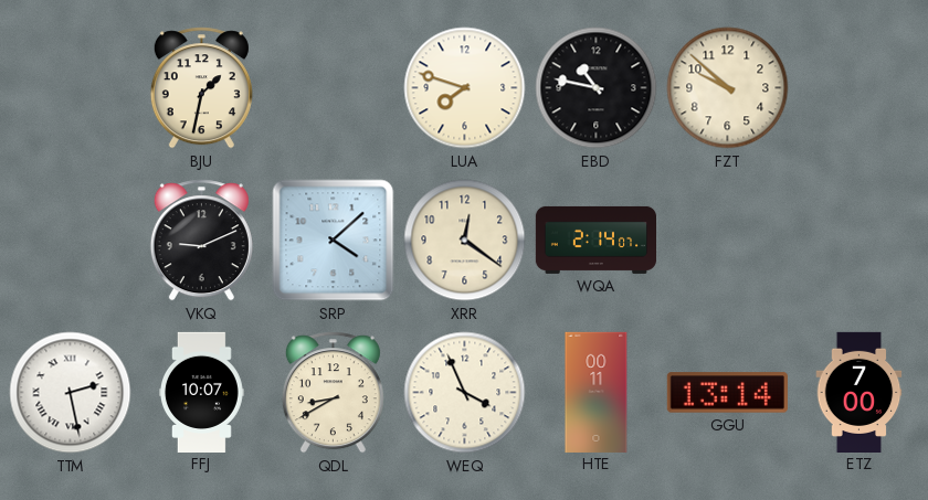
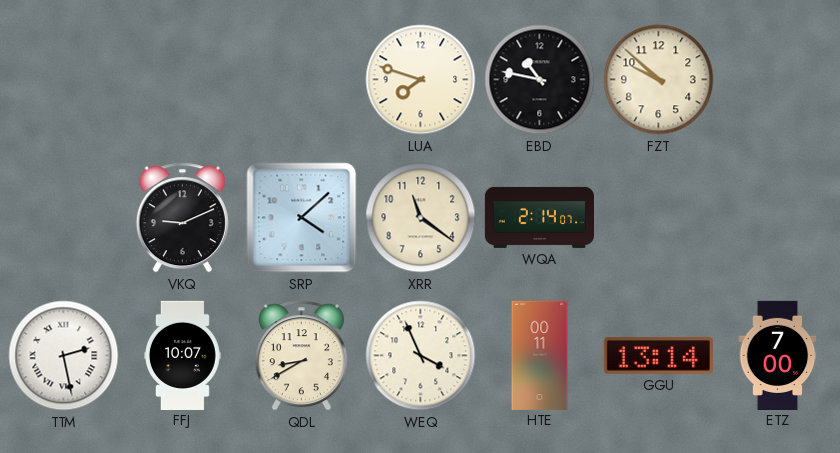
BJU: 1:32 -> none
XRR: 12:21 -> 11:21
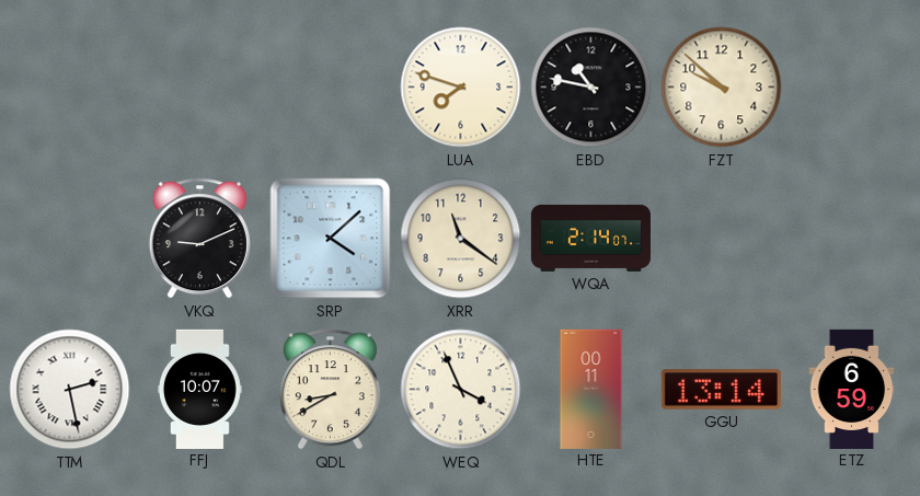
ETZ: 7:00 -> 6:59
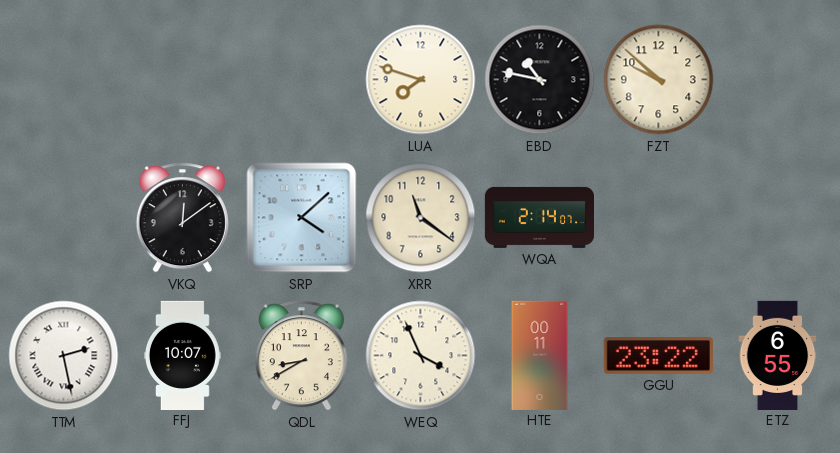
VKQ: 9:11 -> 12:09
GGU: 13:14 -> 23:22
ETZ: 6:59 -> 6:55
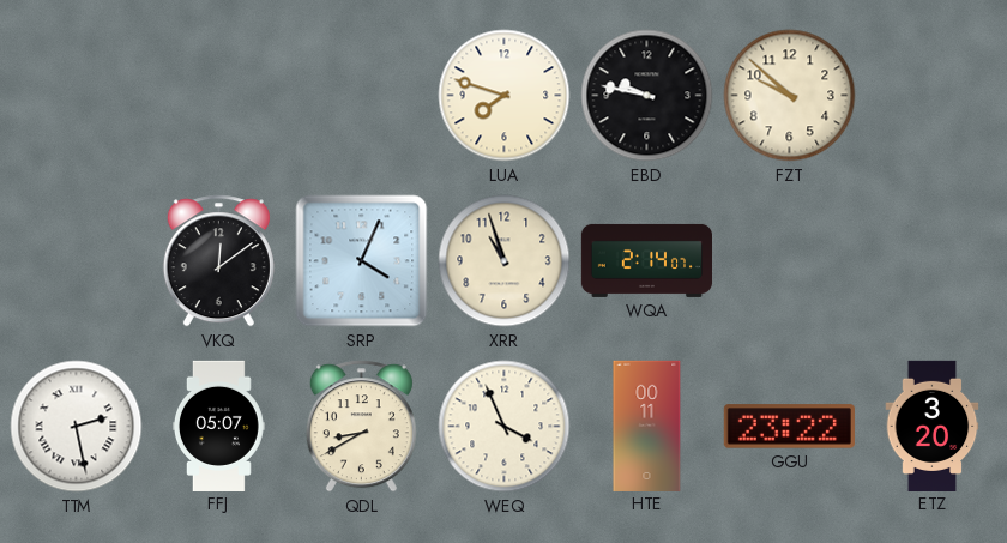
EBD: 10:47 -> 9:47
SRP: 4:08 -> 4:04
XRR: 11:21 -> 10:57
FFJ: 10:07 -> 05:07
ETZ: 6:55 -> 3:20
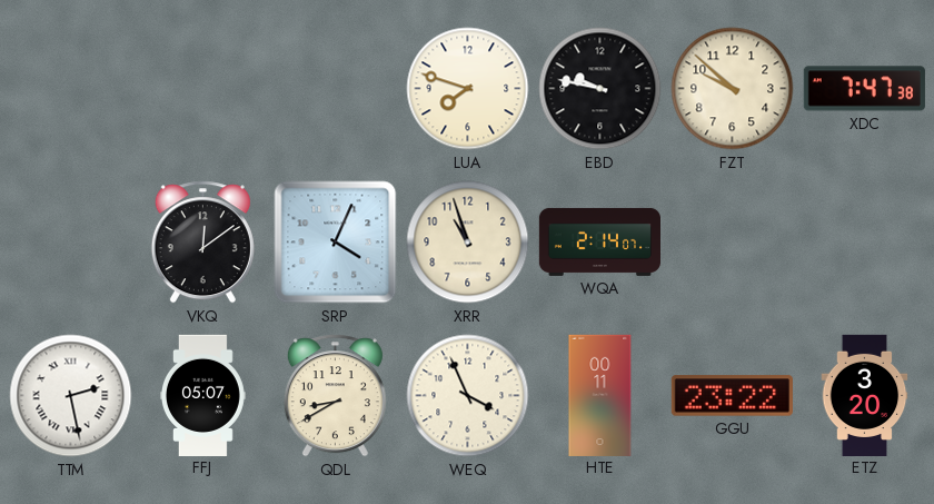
XDC: none -> 7:47
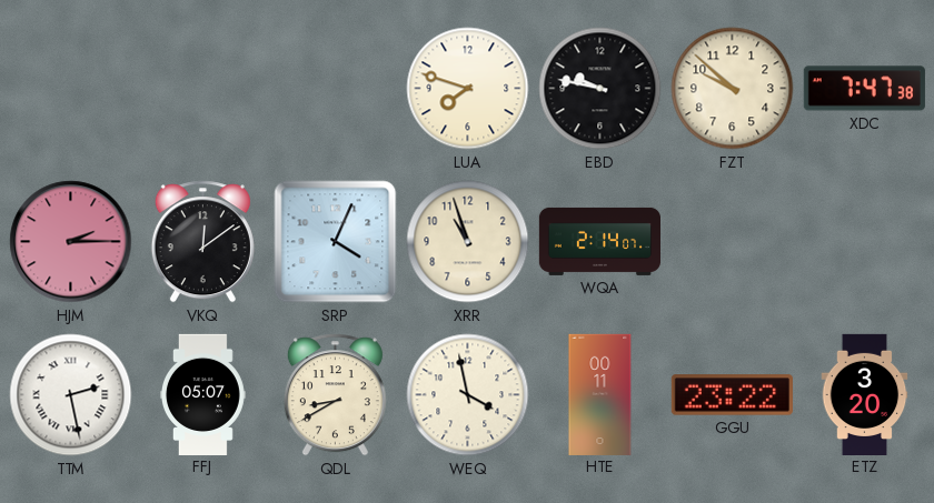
HJM: none -> 2:15
WEQ: 3:56 -> 3:58
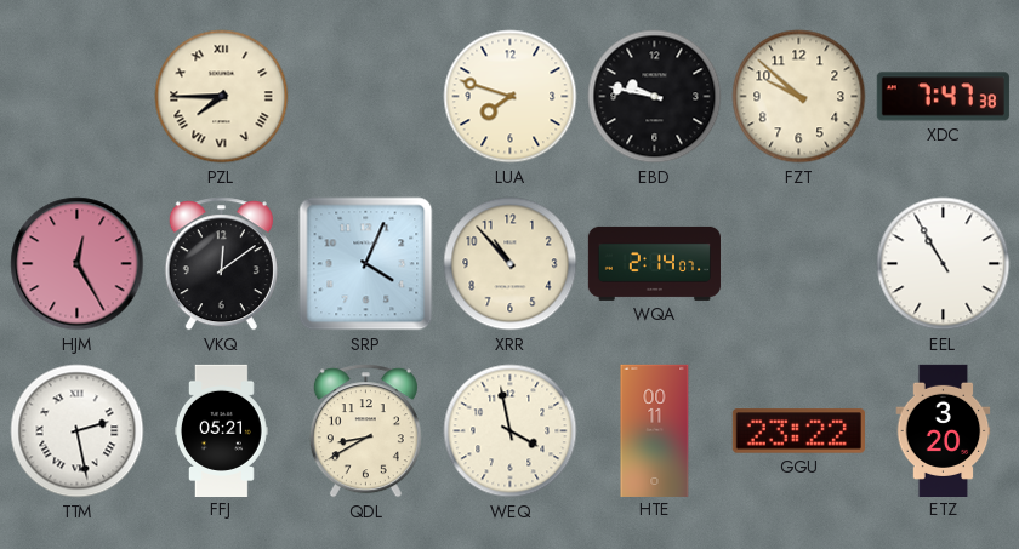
PZL: none -> 7:45
HJM: 2:15 -> 12:25
XRR: 10:57 -> 10:53
EEL: none -> 10:55
FFJ: 05:07 -> 05:21
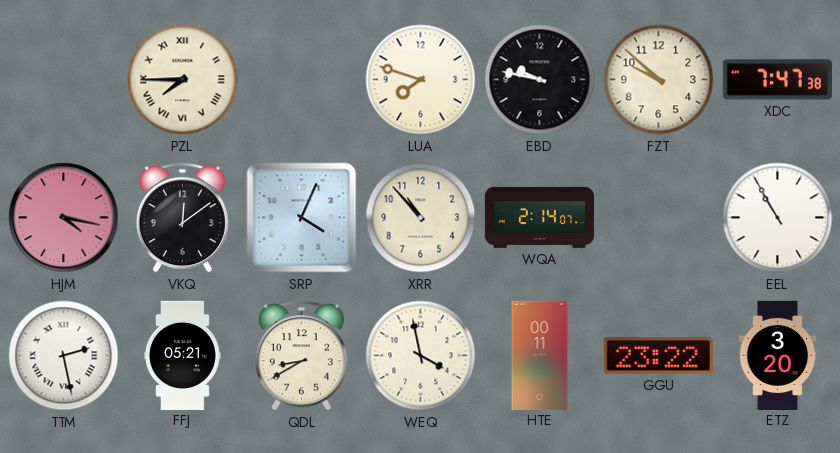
HJM: 12:25 -> 4:17
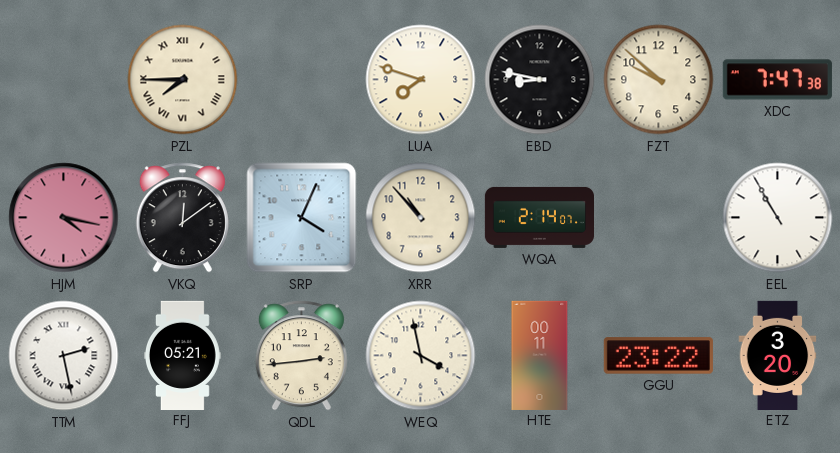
EBD: 9:47 -> 8:47
QDL: 8:40 -> 2:44
